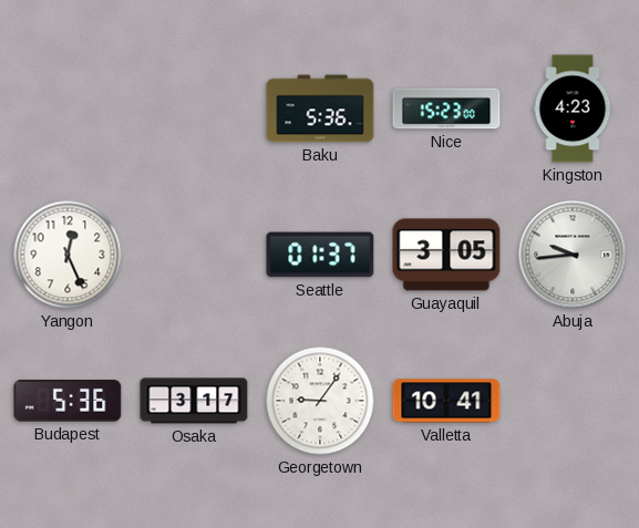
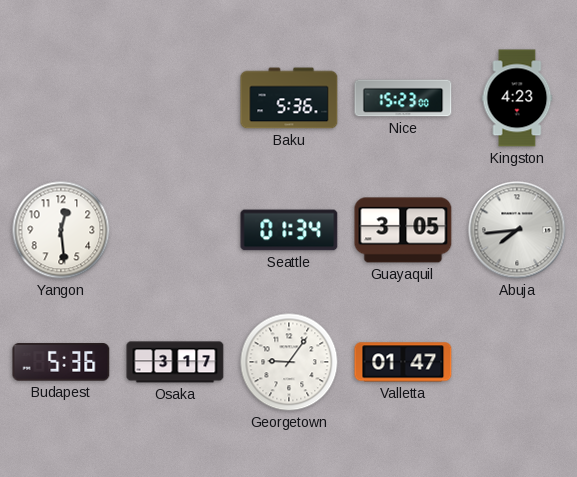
Yangon: 12:26 -> 12:29
Seattle: 01:37 -> 01:34
Abuja: 9:44 -> 7:44
Valletta: 10:41 -> 01:47
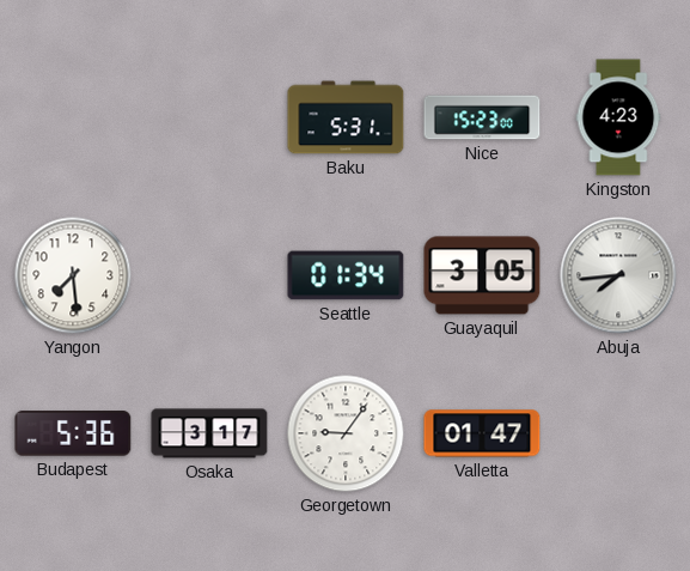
Baku: 5:36 -> 5:31
Yangon: 12:29 -> 7:29
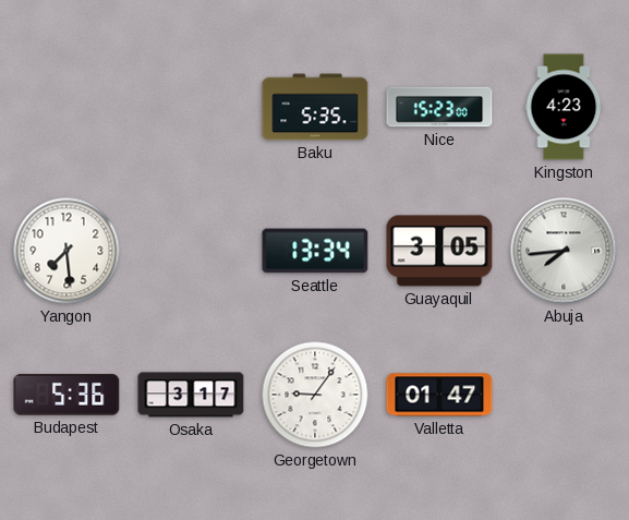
Baku: 5:31 -> 5:35
Seattle: 01:34 -> 13:34
